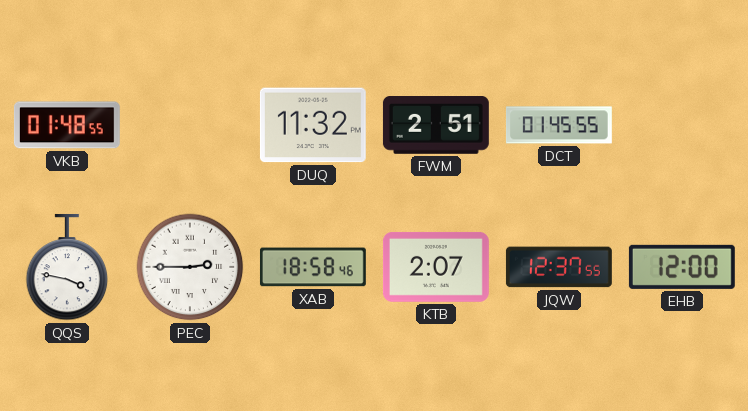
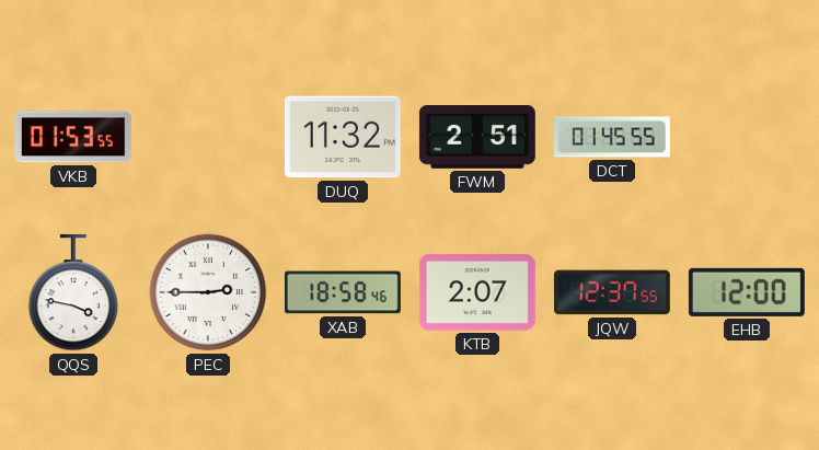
VKB: 01:48 -> 01:53
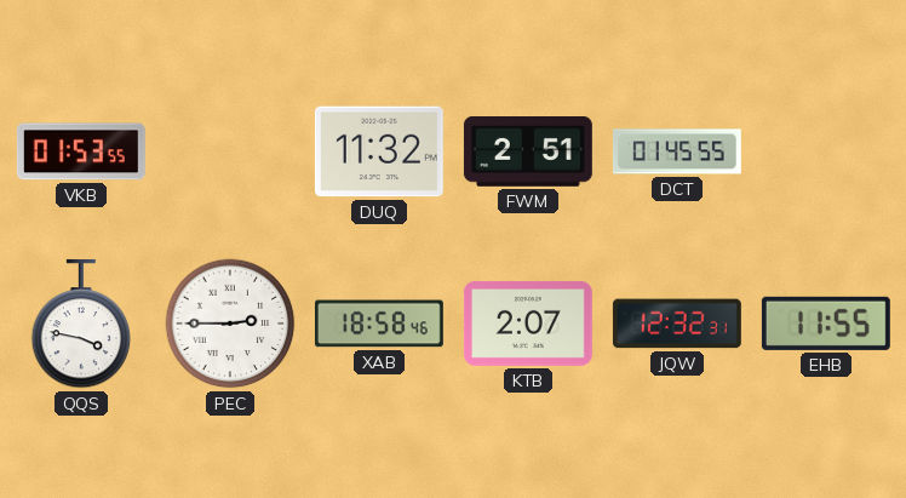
JQW: 12:37 -> 12:32
EHB: 12:00 -> 11:55
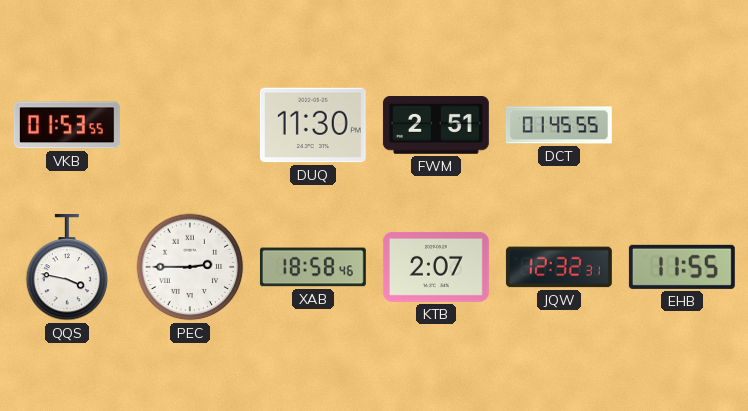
DUQ: 11:32 -> 11:30
